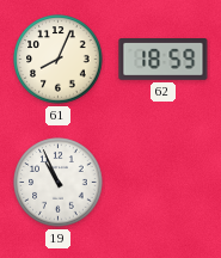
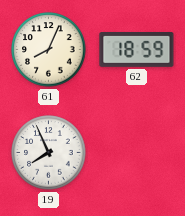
19: 10:56 -> 7:56
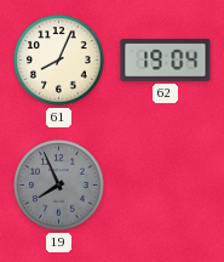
62: 18:59 -> 19:04
19 dial: white -> grey
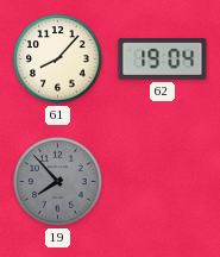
61: 8:04 -> 8:07
19: 7:56 -> 7:53
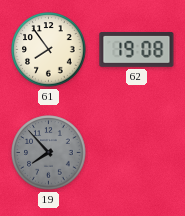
61: 8:07 -> 7:54
62: 19:04 -> 19:08
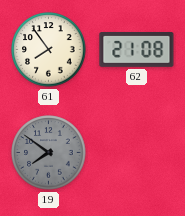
62: 19:08 -> 21:08
19: 7:53 -> 7:51
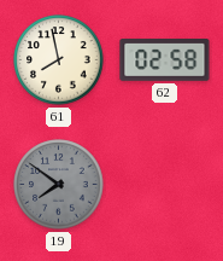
61: 7:54 -> 7:58
62: 21:08 -> 02:58
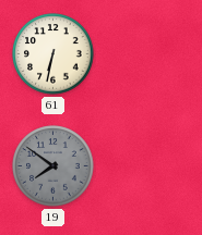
61: 7:58 -> 6:32
62: 02:58 -> none
